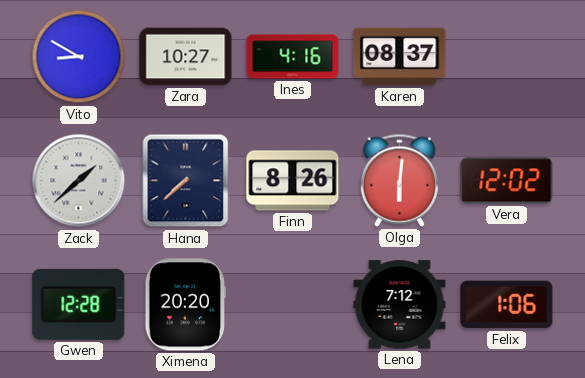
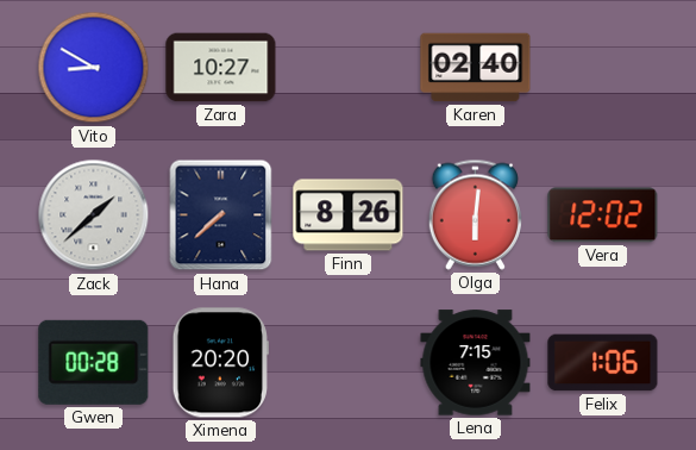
Ines: 4:16 -> none
Karen: 08:37 -> 02:40
Gwen: 12:28 -> 00:28
Lena: 7:12 -> 7:15
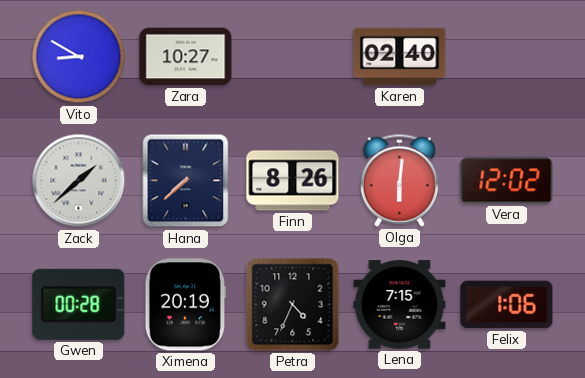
Ximena: 20:20 -> 20:19
Petra: none -> 4:34
